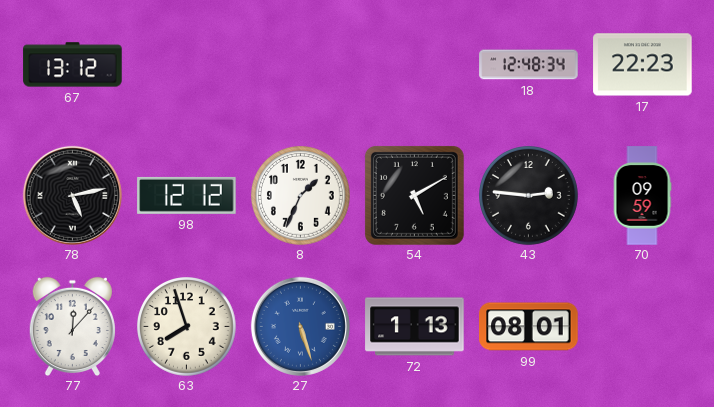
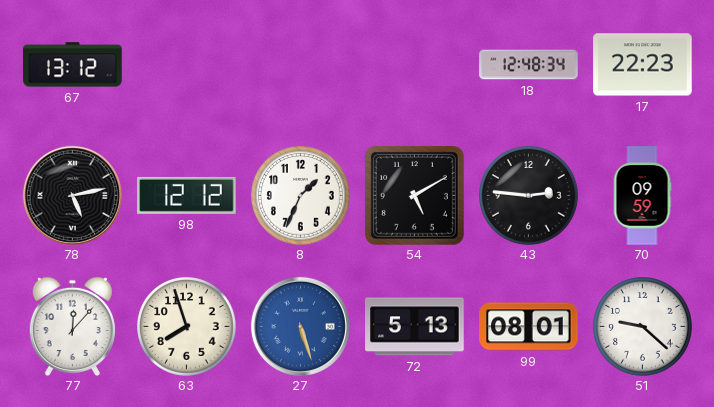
72: 1:13 -> 5:13
51: none -> 9:22
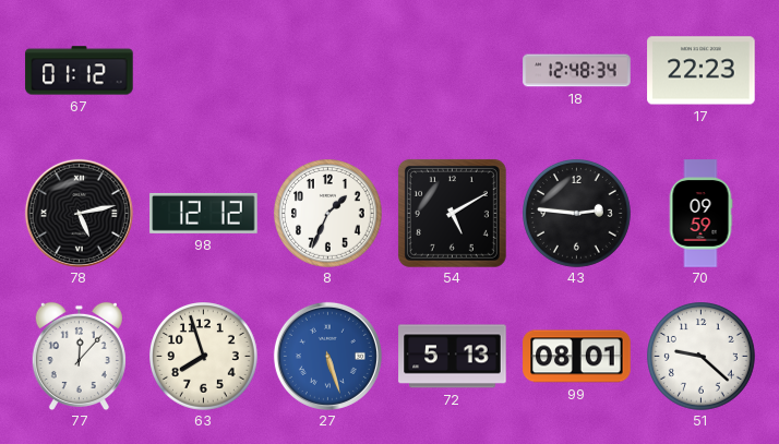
67: 13:12 -> 01:12
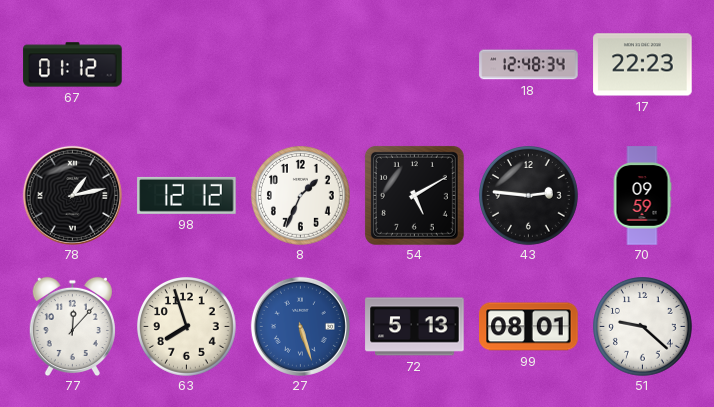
78: 5:13 -> 1:13
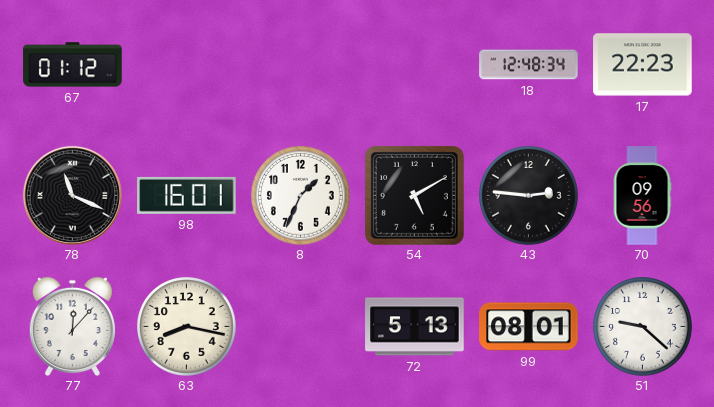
78: 1:13 -> 11:19
98: 12:12 -> 16:01
70: 09:59 -> 09:56
63: 7:57 -> 8:17
27: 5:27 -> none
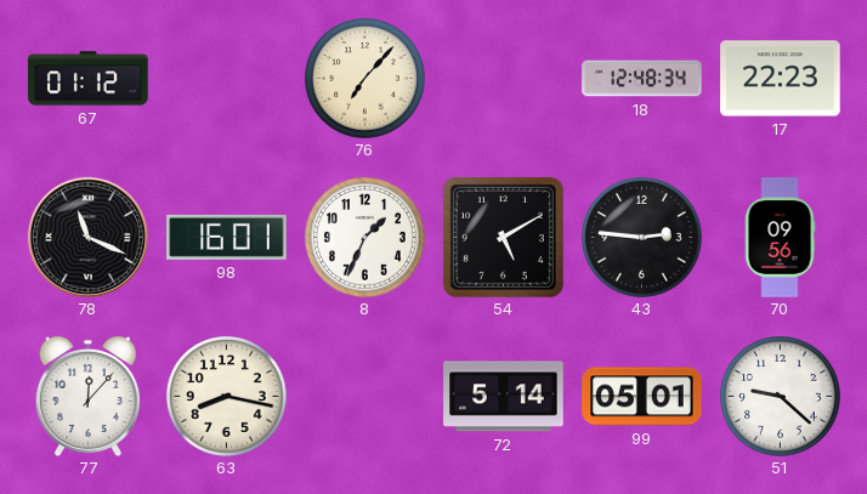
76: none -> 7:07
72: 5:13 -> 5:14
99: 08:01 -> 05:01
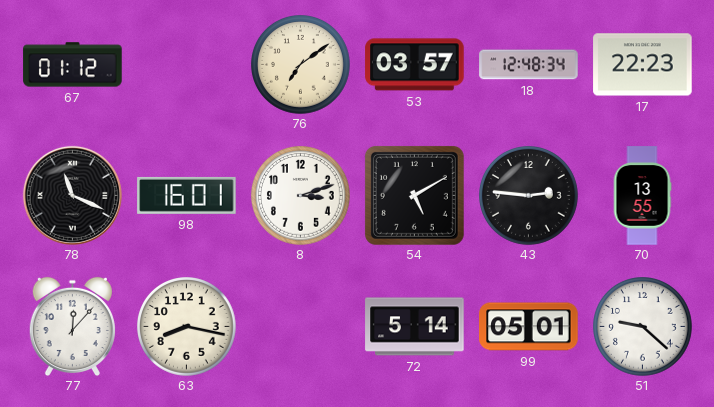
76: 7:07 -> 7:09
53: none -> 03:57
8: 1:34 -> 3:12
70: 09:56 -> 13:55
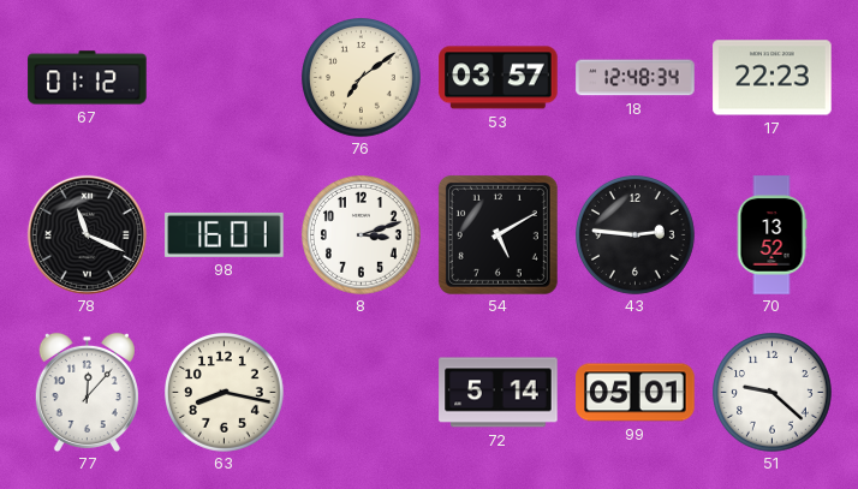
70: 13:55 -> 13:52
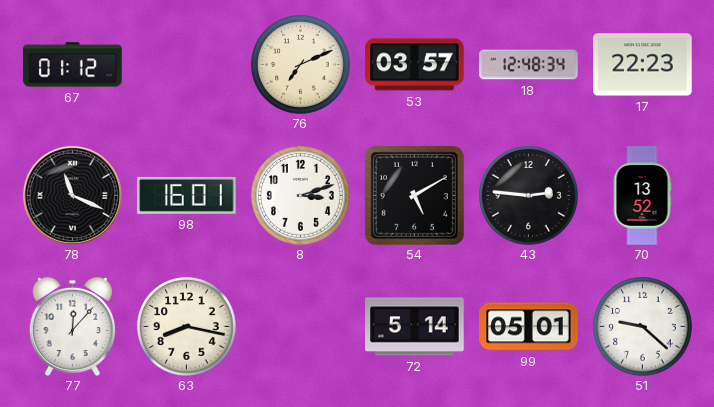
76: 7:09 -> 7:11
